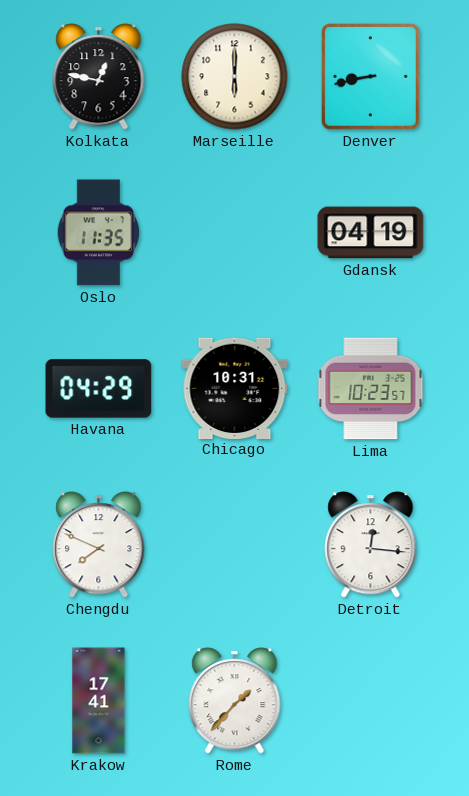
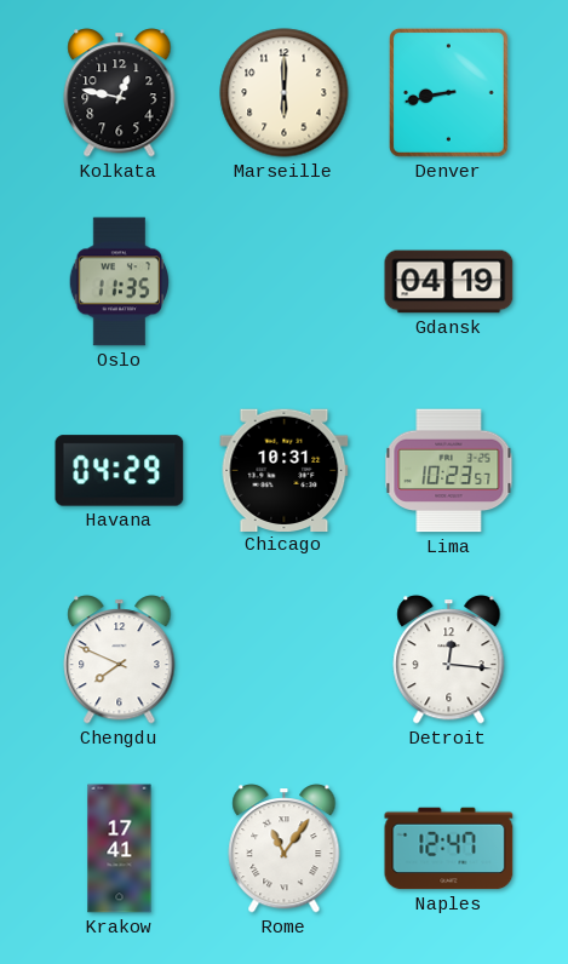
Rome: 1:37 -> 11:06
Naples: none -> 12:47
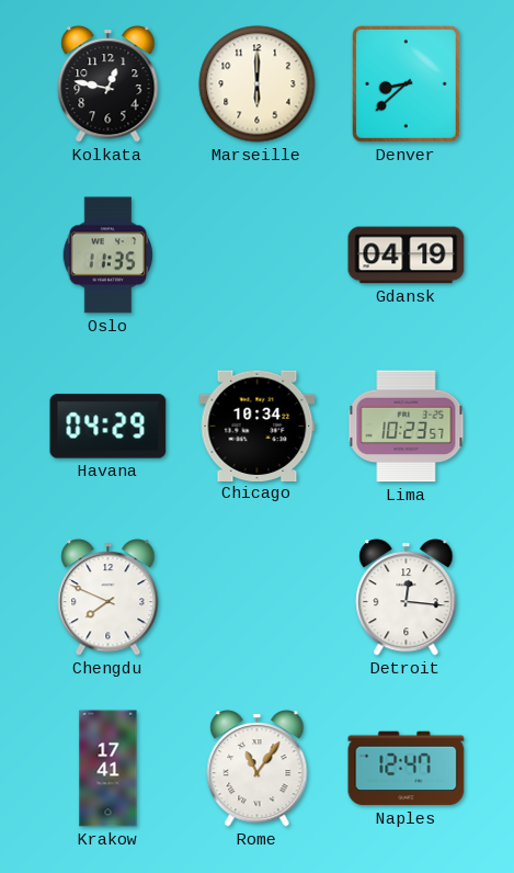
Denver: 8:43 -> 8:38
Chicago: 10:31 -> 10:34
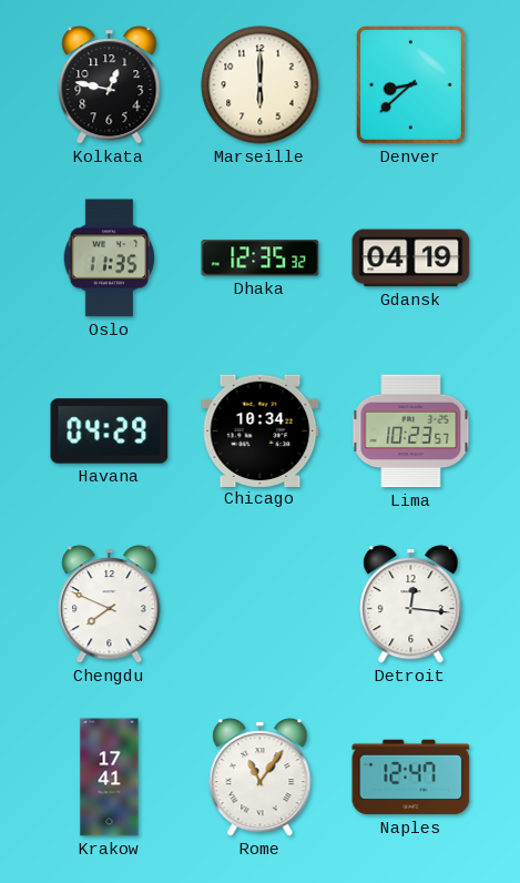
Dhaka: none -> 12:35
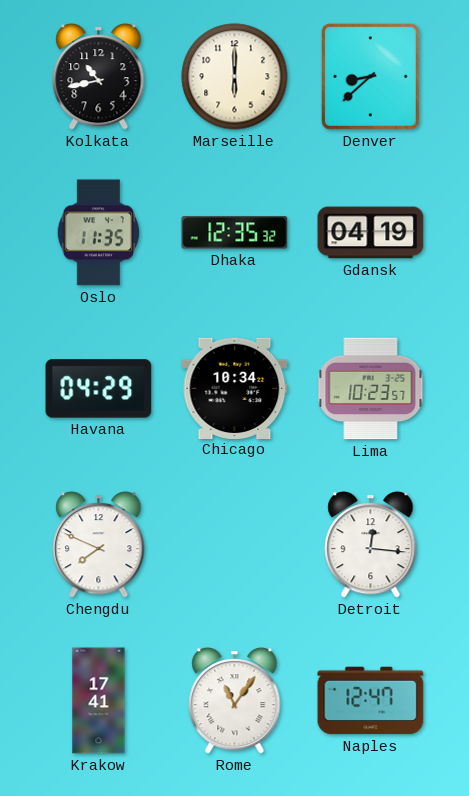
Kolkata: 12:47 -> 10:43
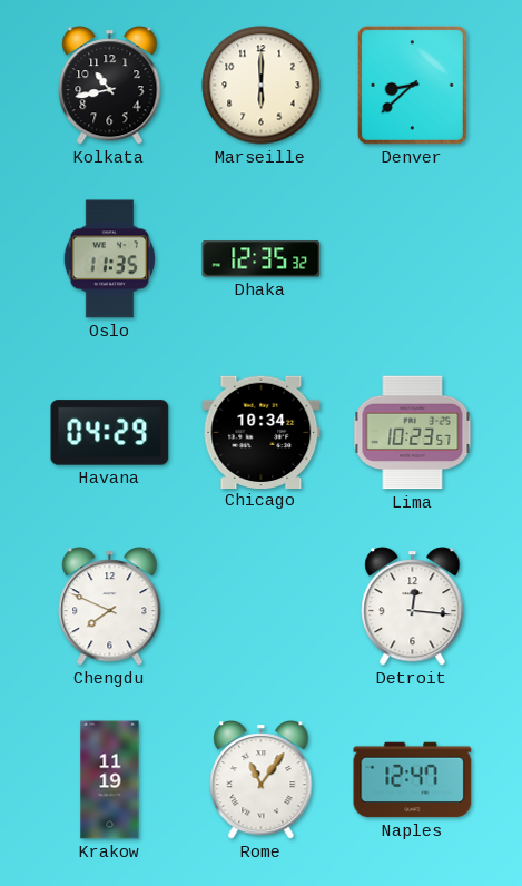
Gdansk: 04:19 -> none
Krakow: 17:41 -> 11:19
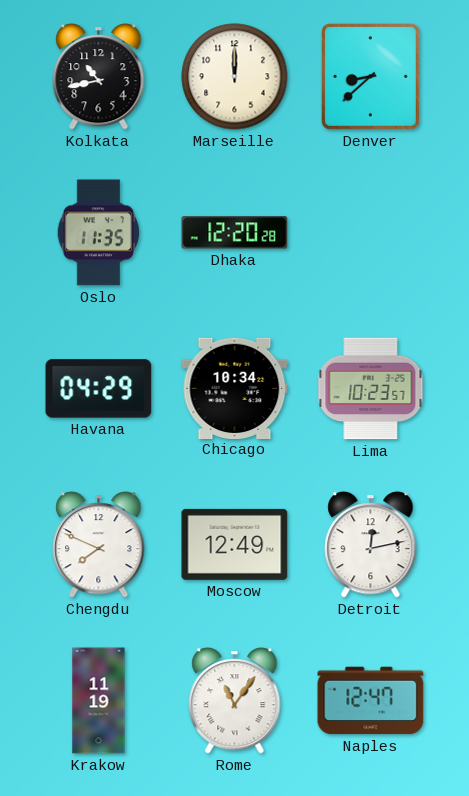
Marseille: 6:00 -> 12:00
Dhaka: 12:35 -> 12:20
Moscow: none -> 12:49
Detroit: 12:16 -> 12:13
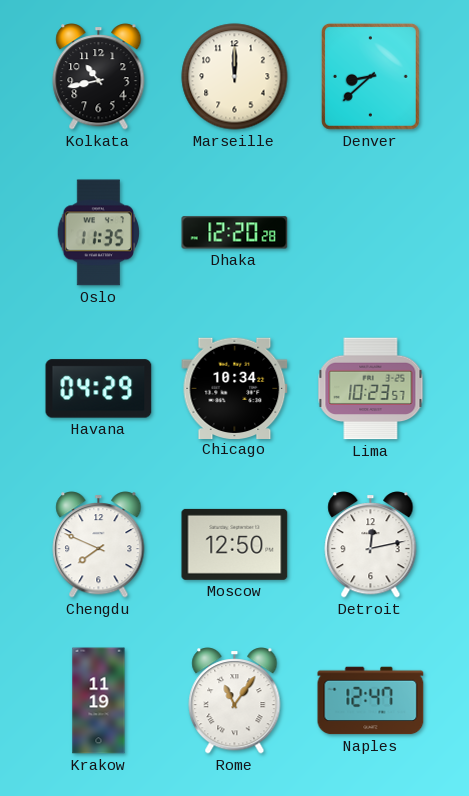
Moscow: 12:49 -> 12:50
